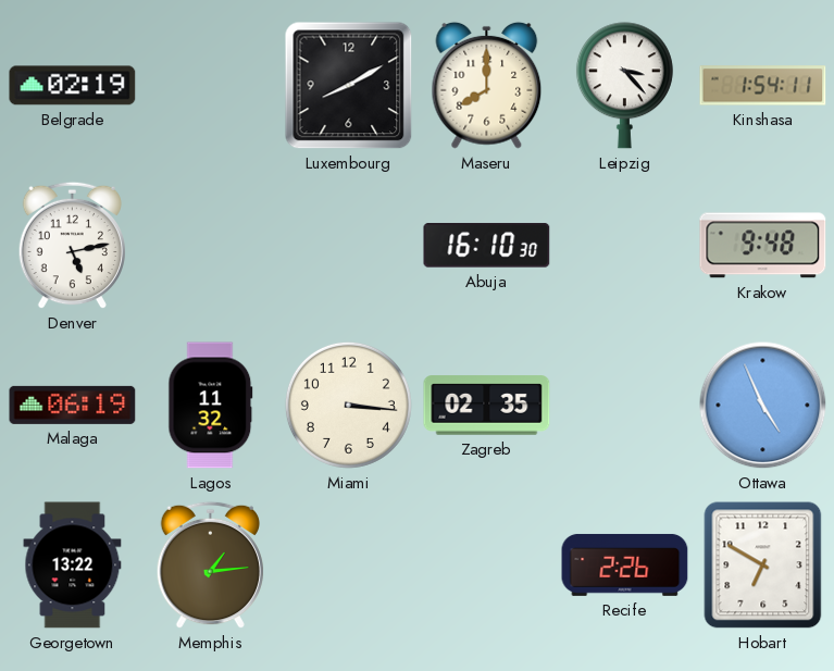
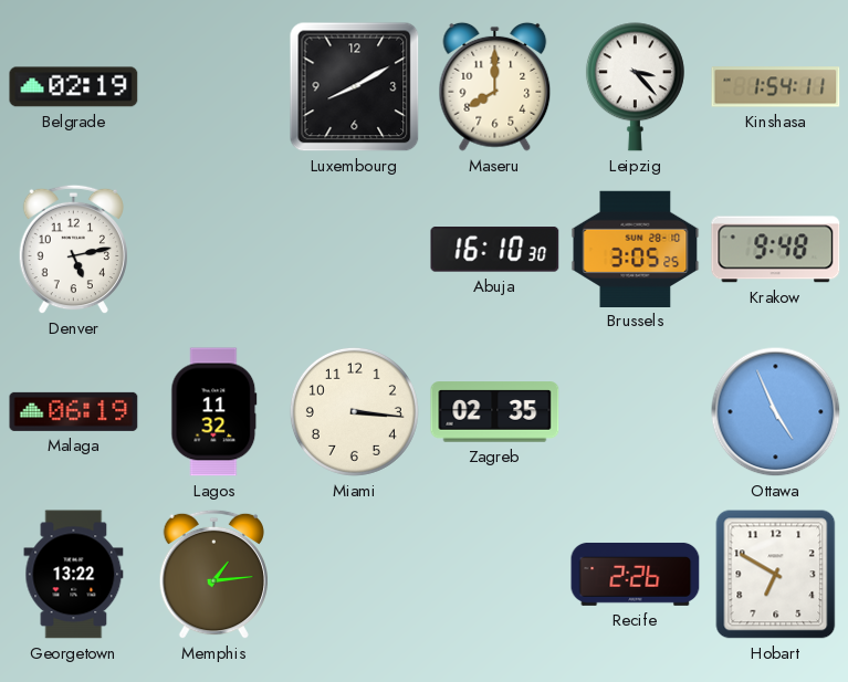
Brussels: none -> 3:05
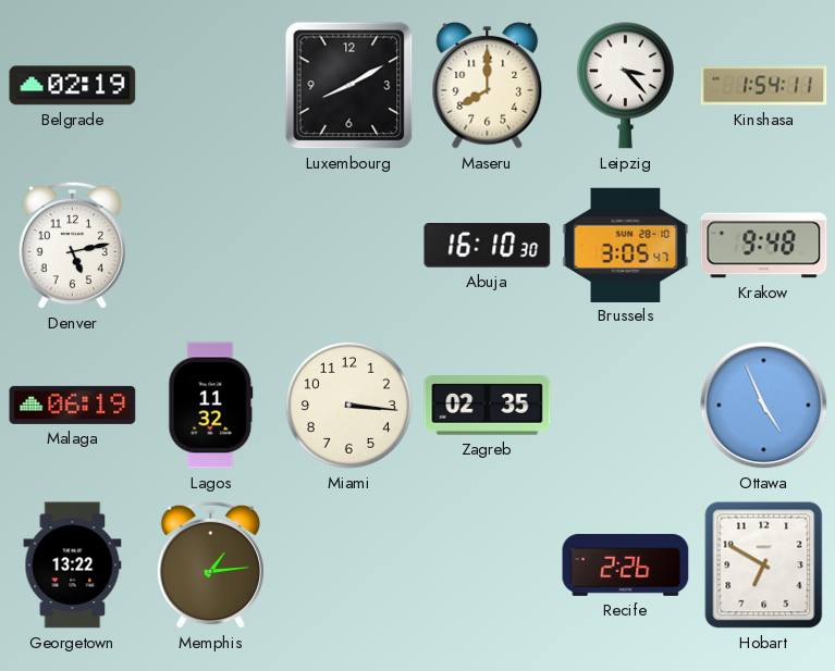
Brussels: 3:05:25 -> 3:05:47
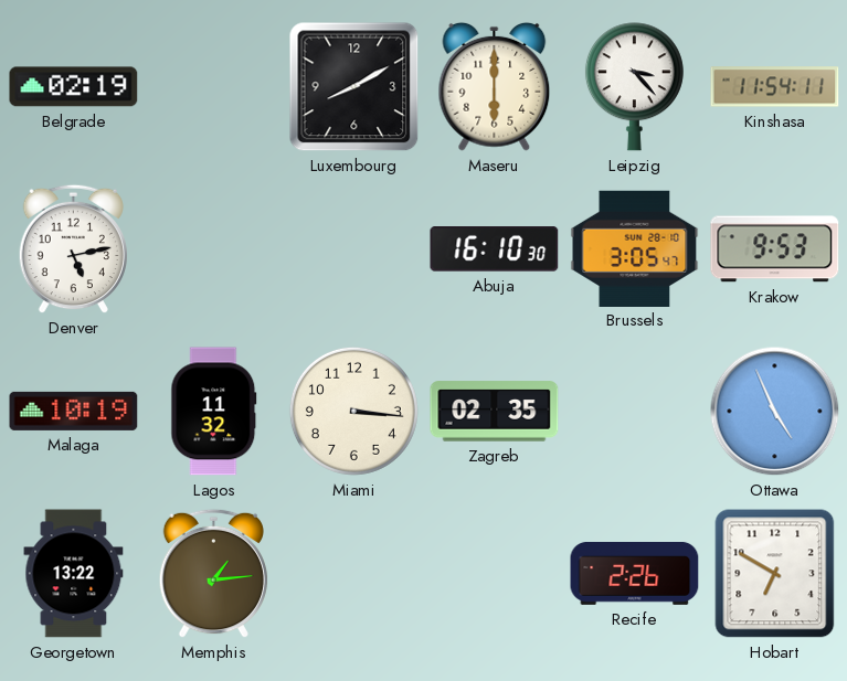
Maseru: 8:00 -> 6:00
Kinshasa: 1:54 -> 11:54
Krakow: 9:48 -> 9:53
Malaga: 06:19 -> 10:19
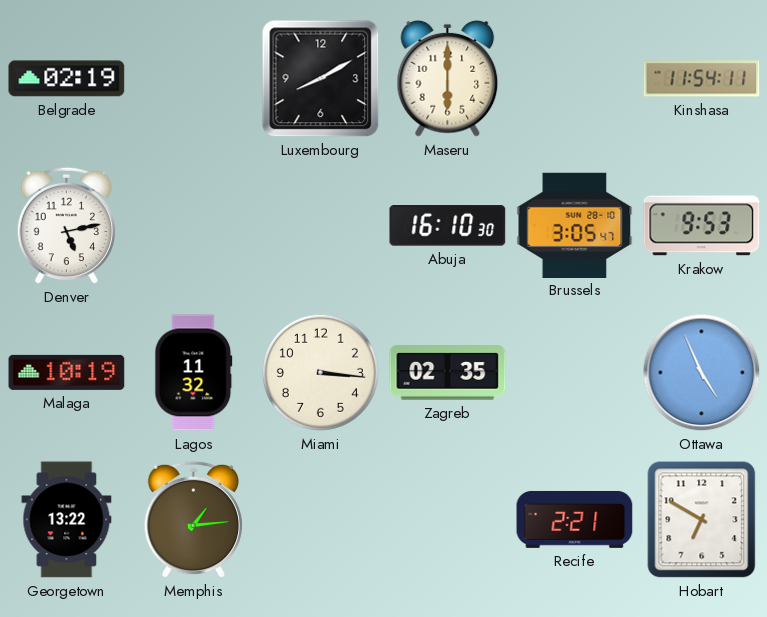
Leipzig: 3:23 -> none
Recife: 2:26 -> 2:21
